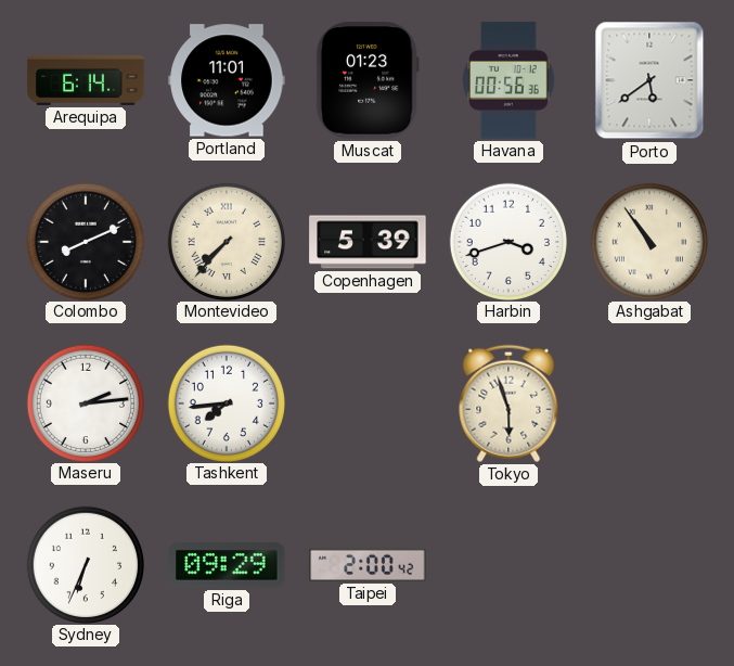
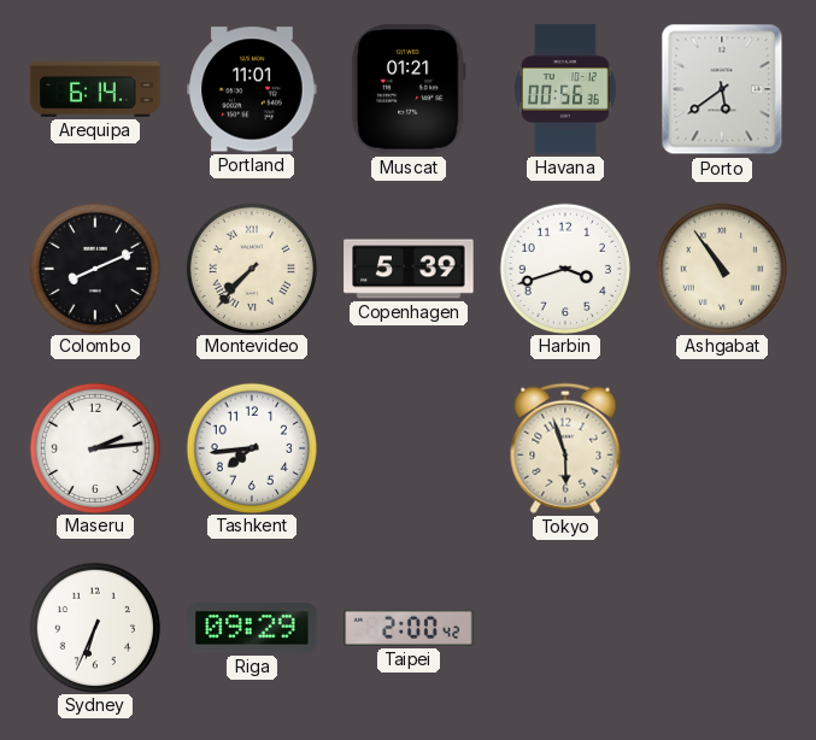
Muscat: 01:23 -> 01:21
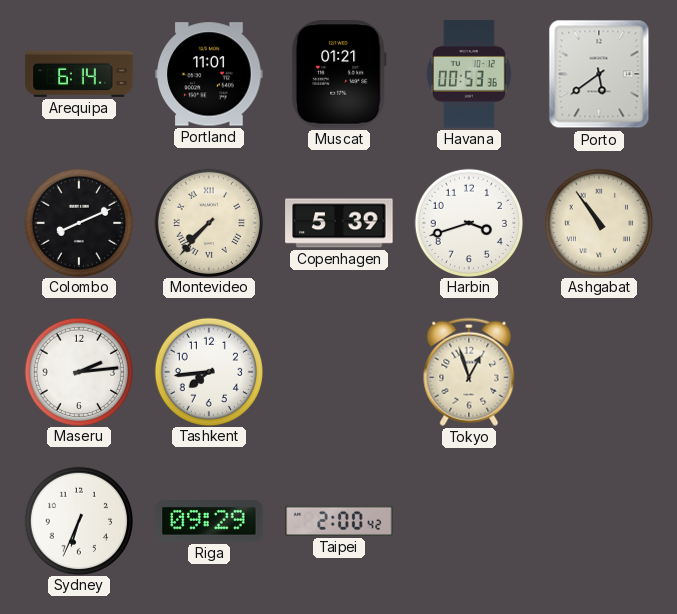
Havana: 00:56 -> 00:53
Tokyo: 5:57 -> 12:57
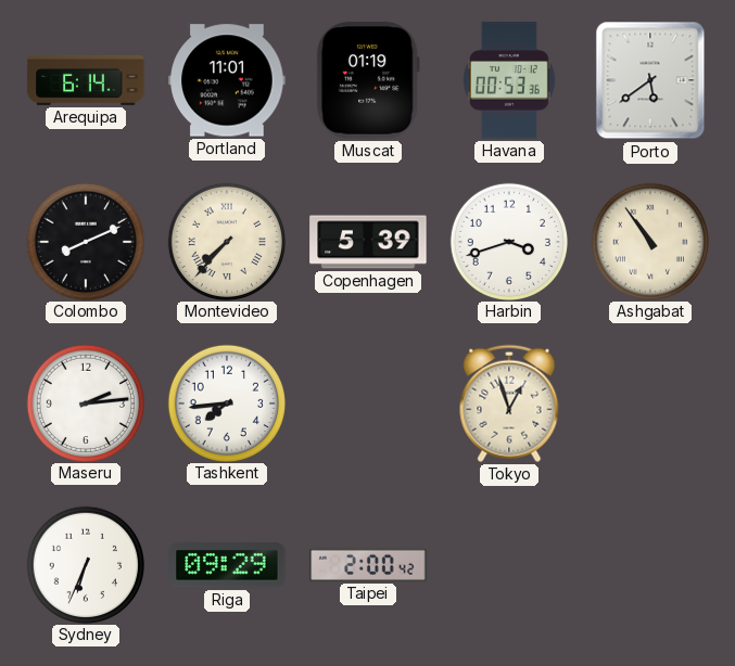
Muscat: 01:21 -> 01:19
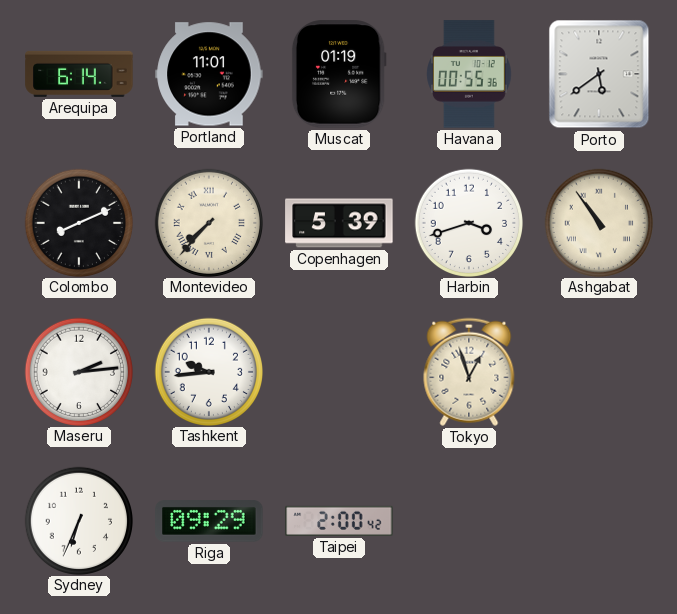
Havana: 00:53 -> 00:55
Tashkent: 7:44 -> 9:44
